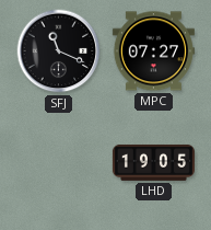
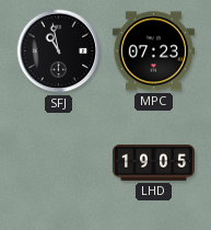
SFJ: 11:19 -> 10:58
MPC: 07:27 -> 07:23
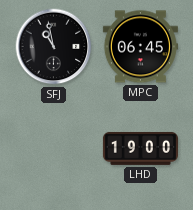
MPC: 07:23 -> 06:45
LHD: 19:05 -> 19:00
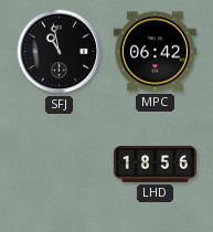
MPC: 06:45 -> 06:42
LHD: 19:00 -> 18:56
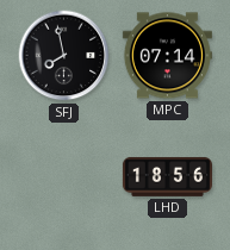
SFJ: 10:58 -> 7:58
MPC: 06:42 -> 07:14
